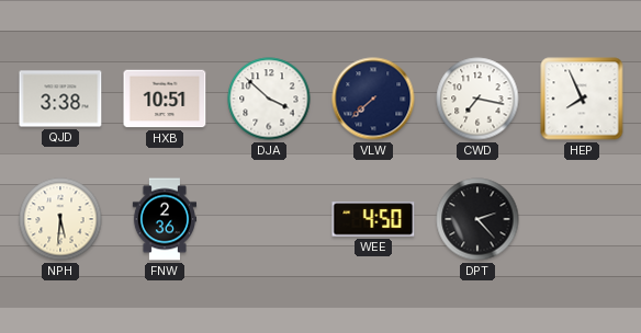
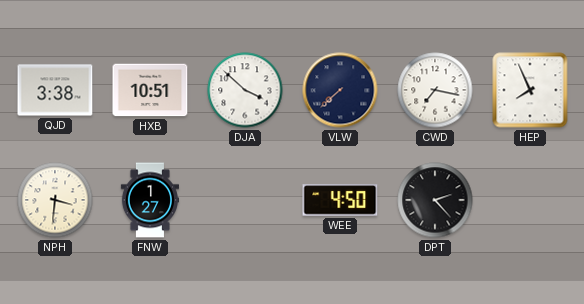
NPH: 5:31 -> 3:31
FNW: 2:36 -> 1:27
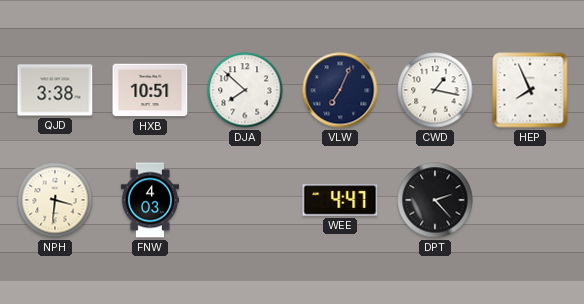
DJA: 3:52 -> 7:52
VLW: 7:38 -> 7:04
CWD: 7:17 -> 1:17
FNW: 1:27 -> 4:03
WEE: 4:50 -> 4:47
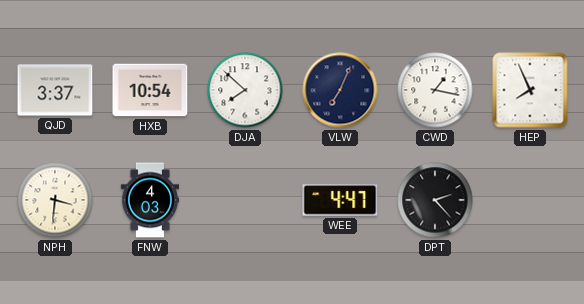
QJD: 3:38 -> 3:37
HXB: 10:51 -> 10:54
